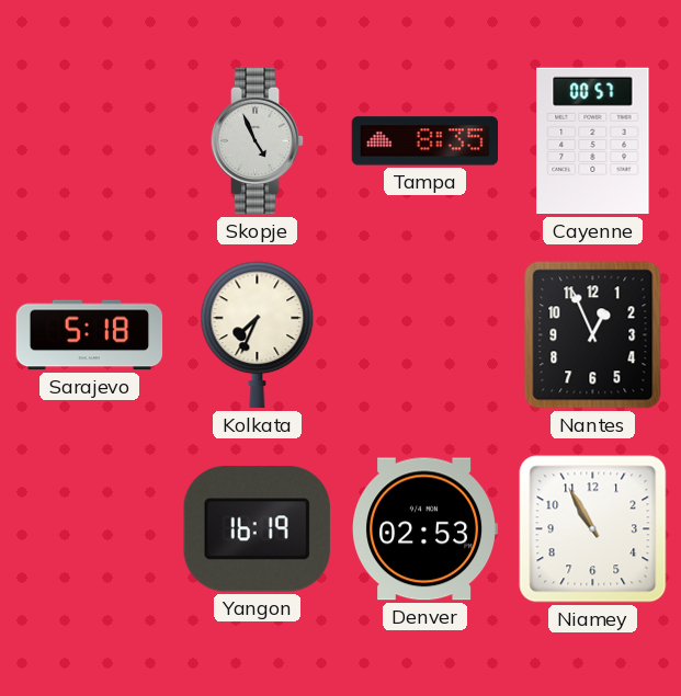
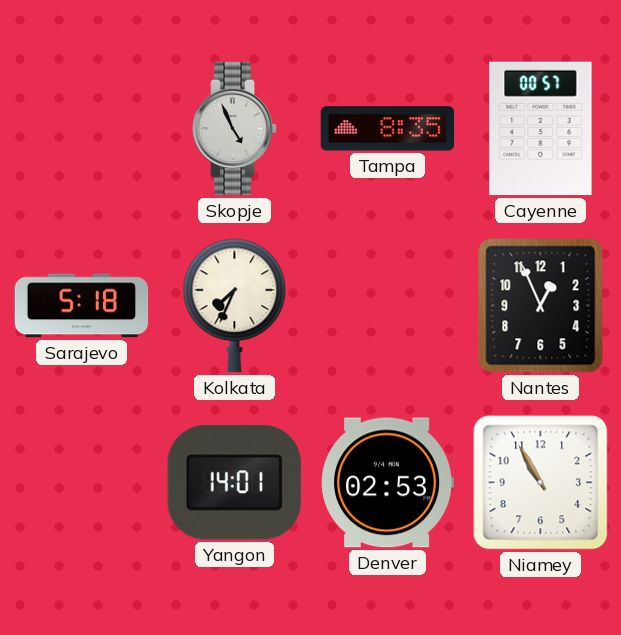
Yangon: 16:19 -> 14:01
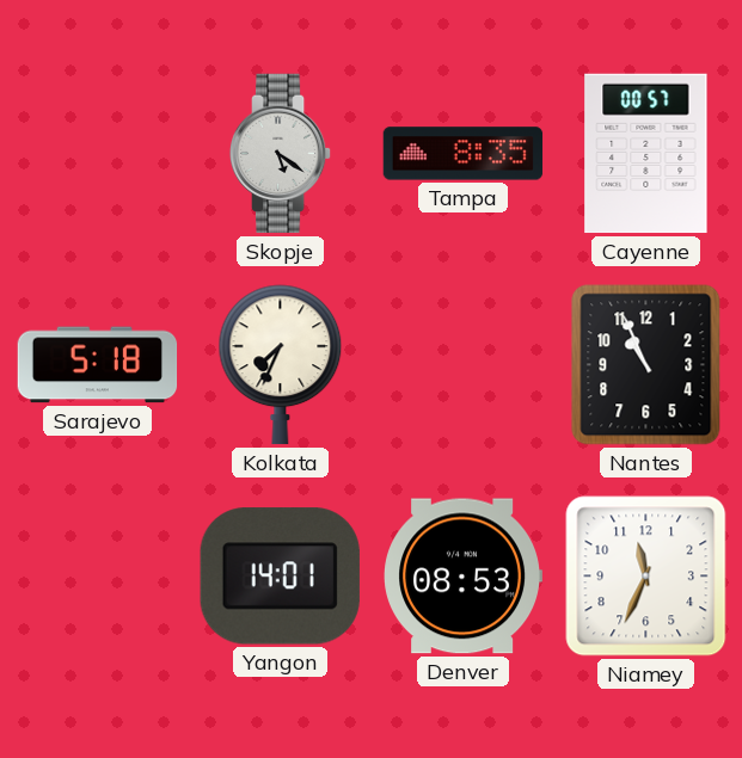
Skopje: 4:56 -> 5:21
Nantes: 12:56 -> 10:56
Denver: 02:53 -> 08:53
Niamey: 10:55 -> 11:34
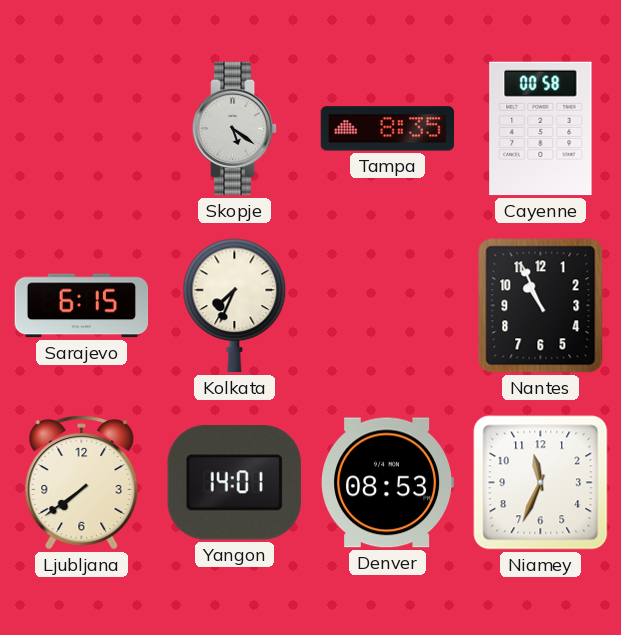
Cayenne: 00:57 -> 00:58
Sarajevo: 5:18 -> 6:15
Ljubljana: none -> 7:39
